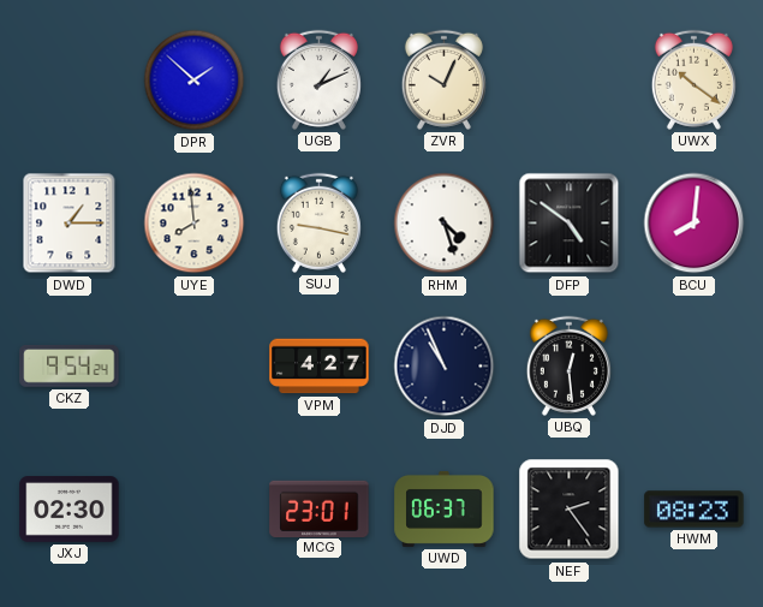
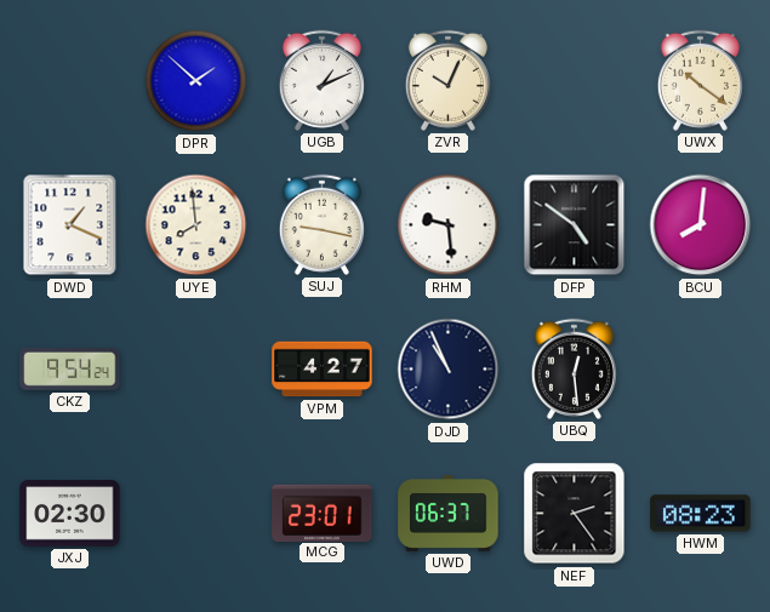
DWD: 1:15 -> 1:19
RHM: 4:27 -> 9:29
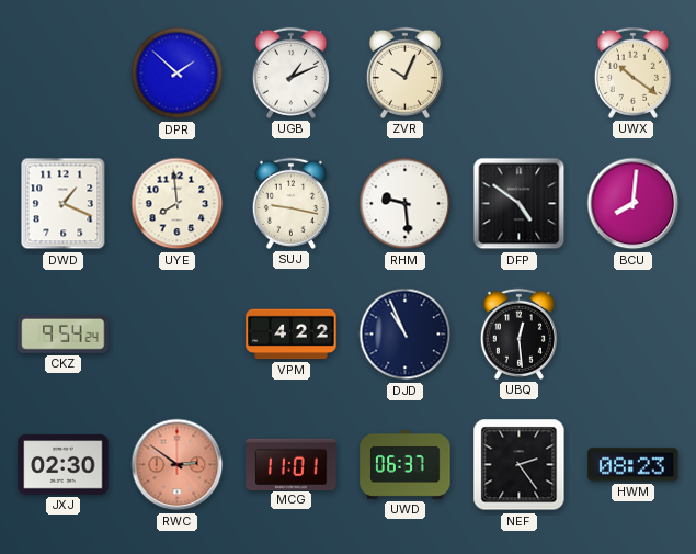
VPM: 4:27 -> 4:22
RWC: none -> 2:51
MCG: 23:01 -> 11:01
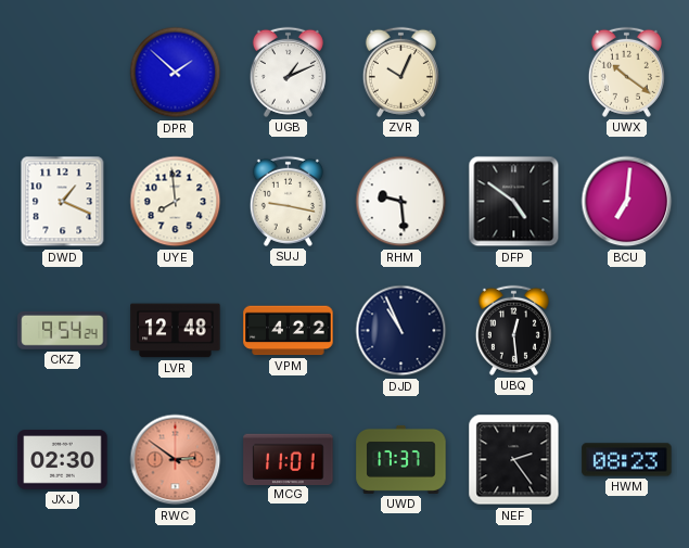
BCU: 8:01 -> 7:01
LVR: none -> 12:48
UWD: 06:37 -> 17:37
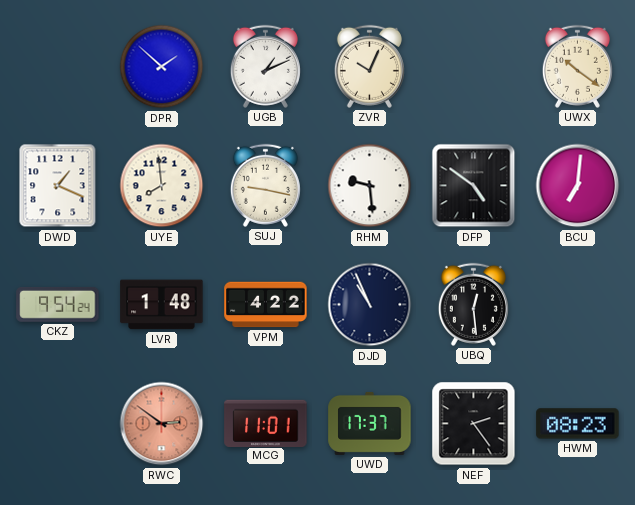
LVR: 12:48 -> 1:48
JXJ: 02:30 -> none
